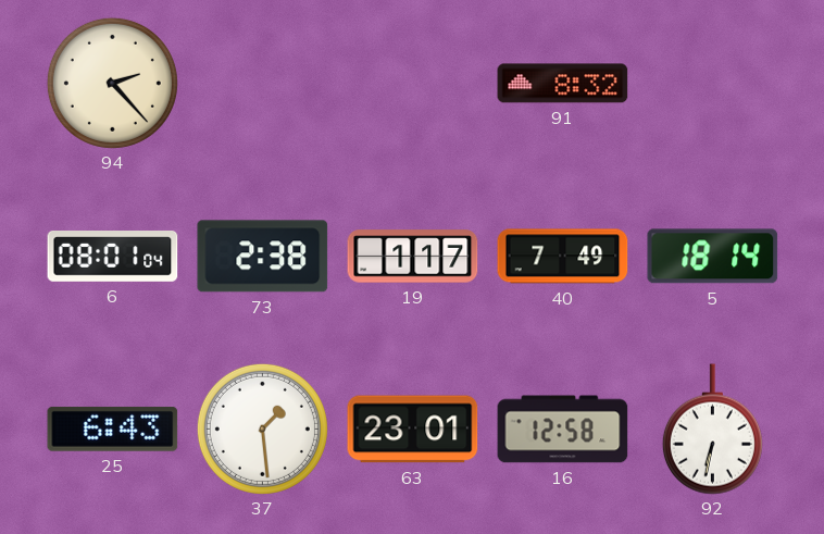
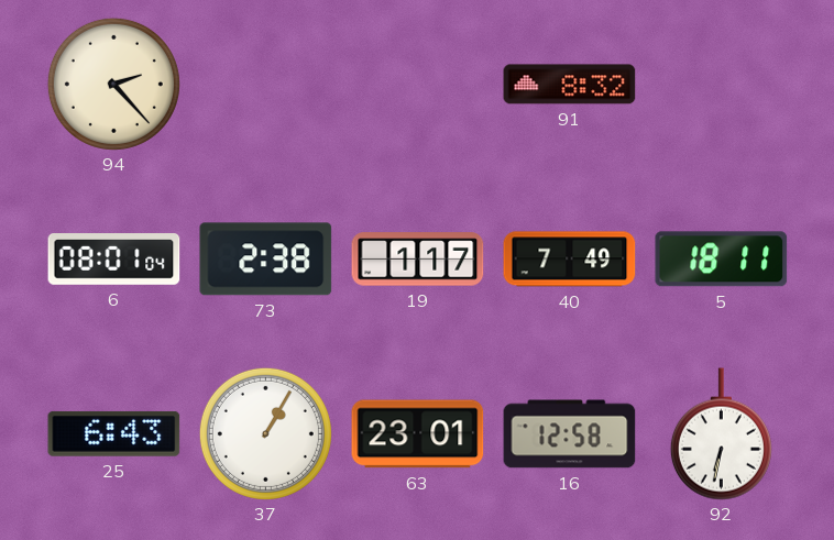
5: 18:14 -> 18:11
37: 1:29 -> 1:05
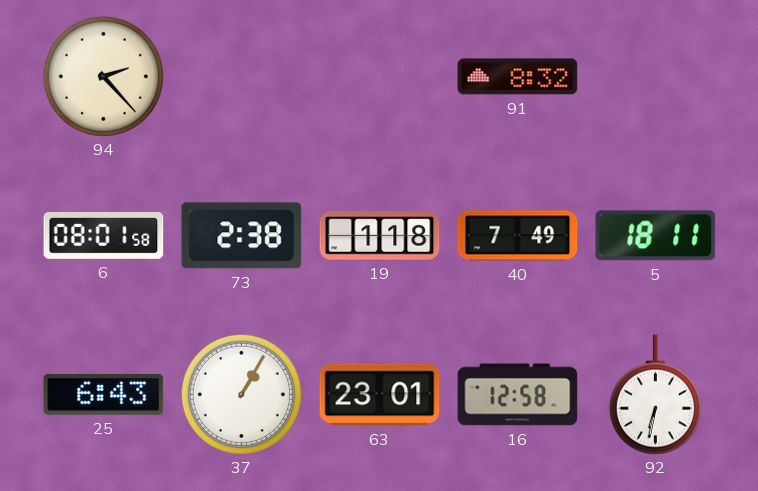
6: 08:01:04 -> 08:01:58
19: 1:17 -> 1:18
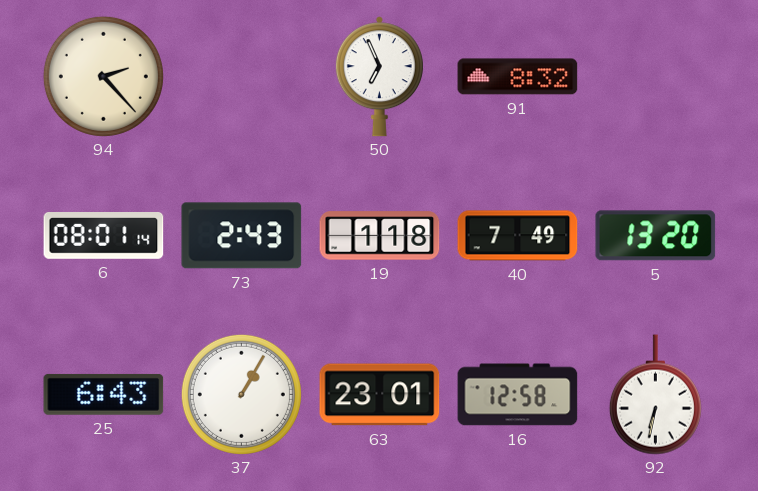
50: none -> 6:56
6: 08:01:58 -> 08:01:14
73: 2:38 -> 2:43
5: 18:11 -> 13:20
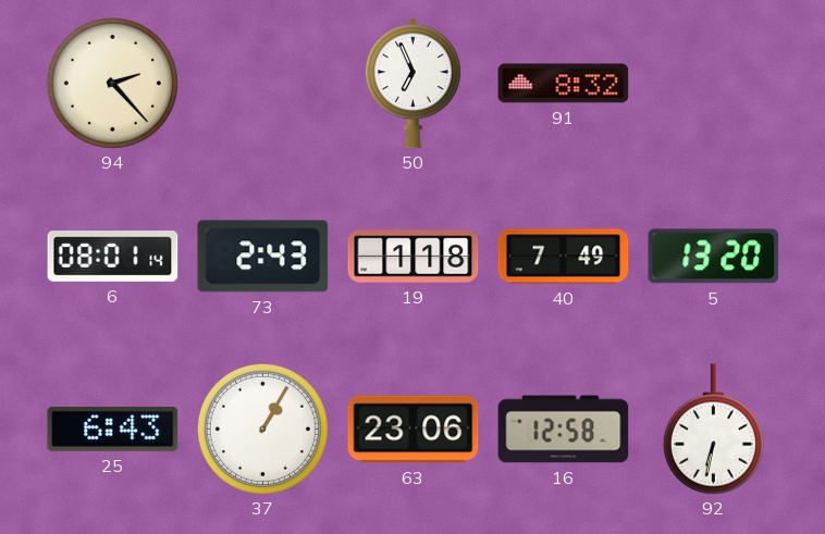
63: 23:01 -> 23:06
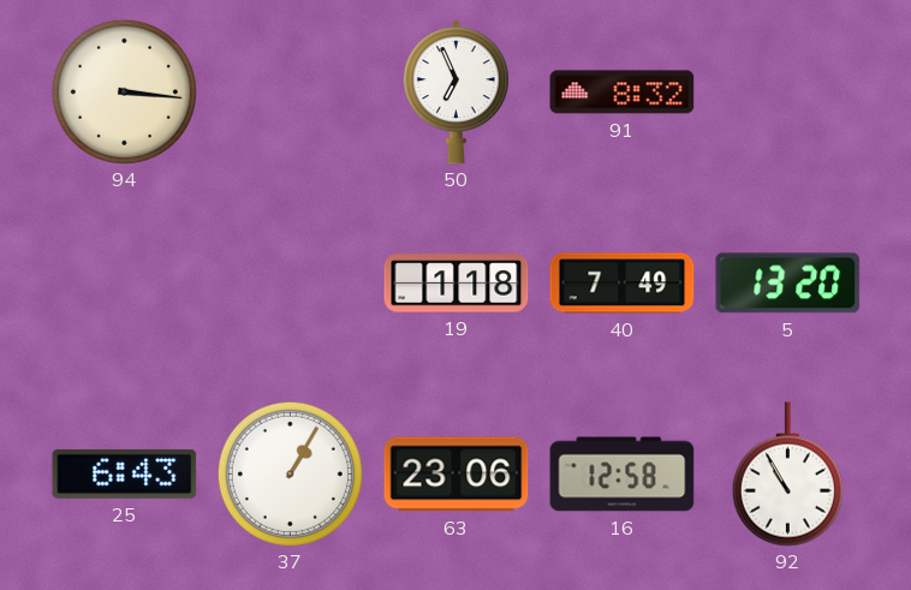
94: 2:23 -> 3:16
6: 08:01 -> none
73: 2:43 -> none
92: 6:32 -> 10:55
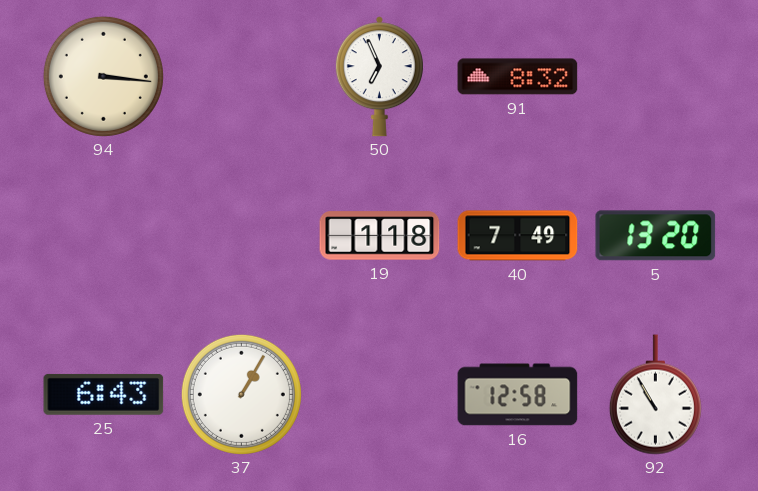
63: 23:06 -> none
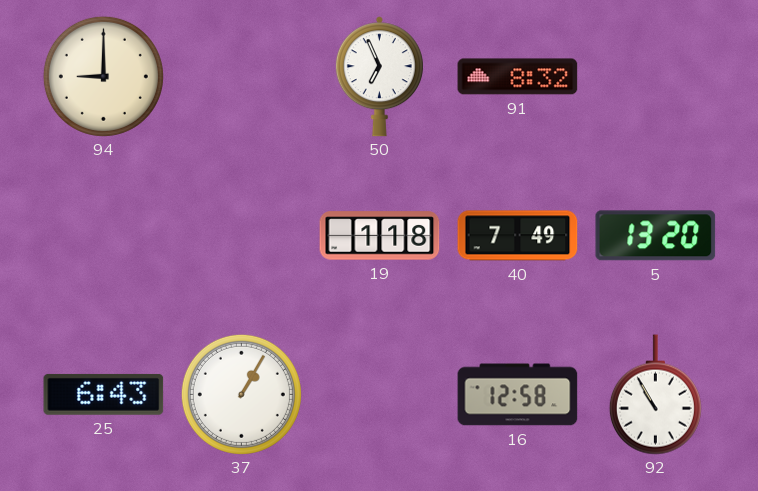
94: 3:16 -> 9:00
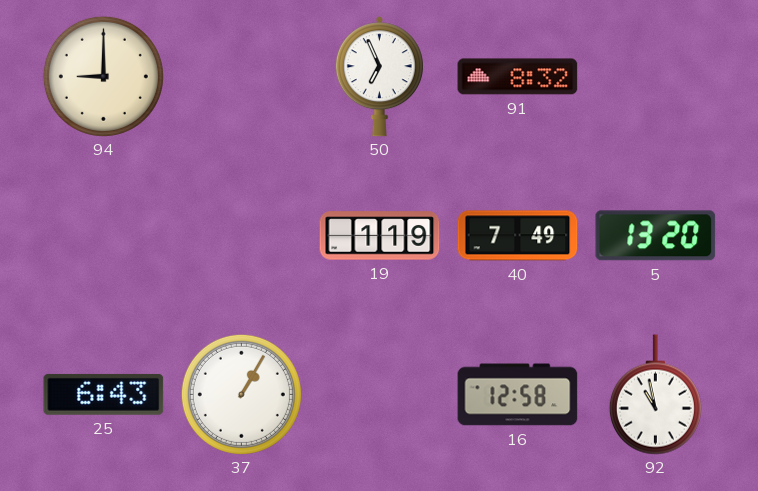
19: 1:18 -> 1:19
92: 10:55 -> 10:58
